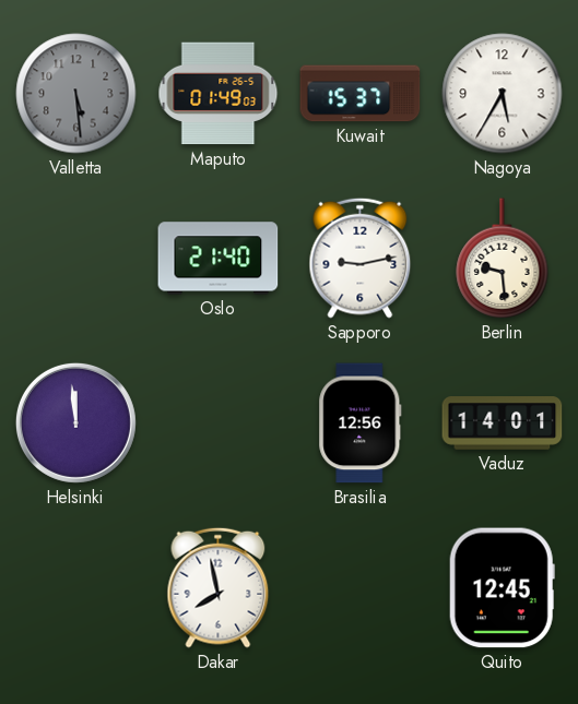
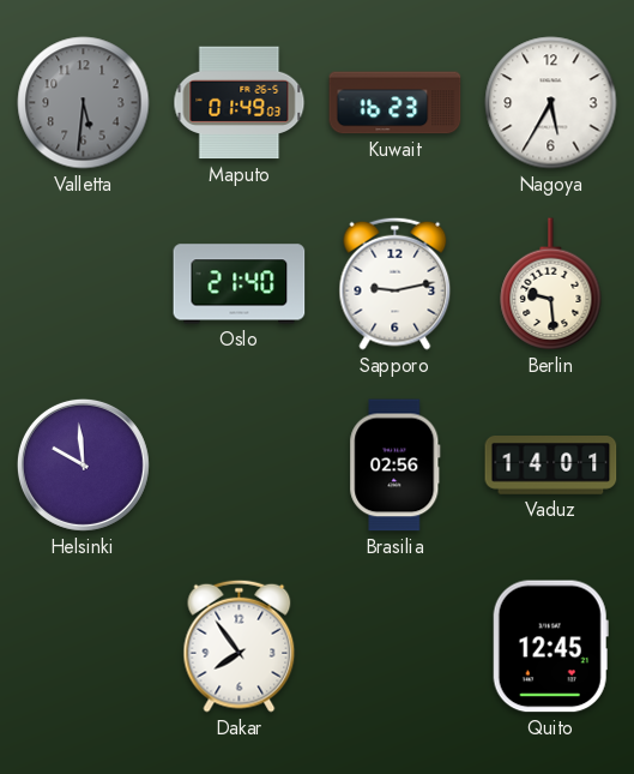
Valletta: 5:29 -> 5:31
Kuwait: 15:37 -> 16:23
Helsinki: 11:59 -> 9:59
Brasilia: 12:56 -> 02:56
Dakar: 7:58 -> 7:54
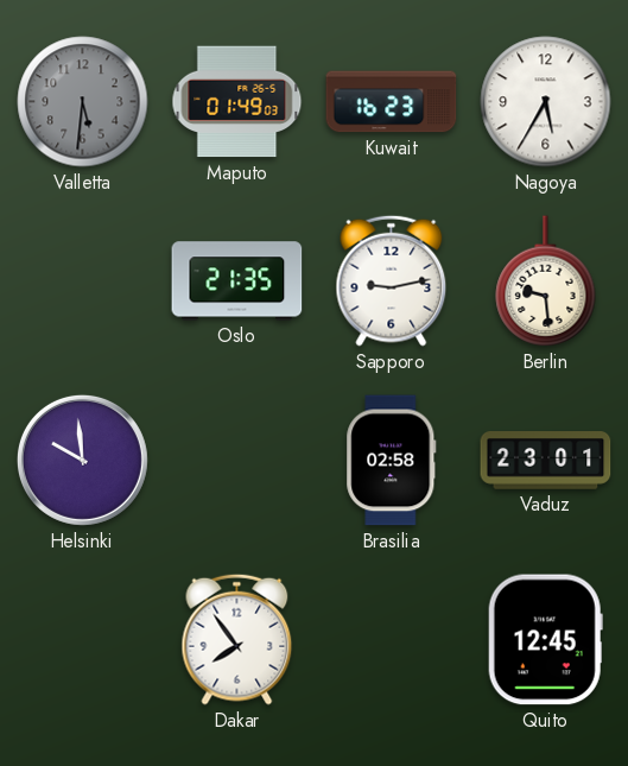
Oslo: 21:40 -> 21:35
Brasilia: 02:56 -> 02:58
Vaduz: 14:01 -> 23:01
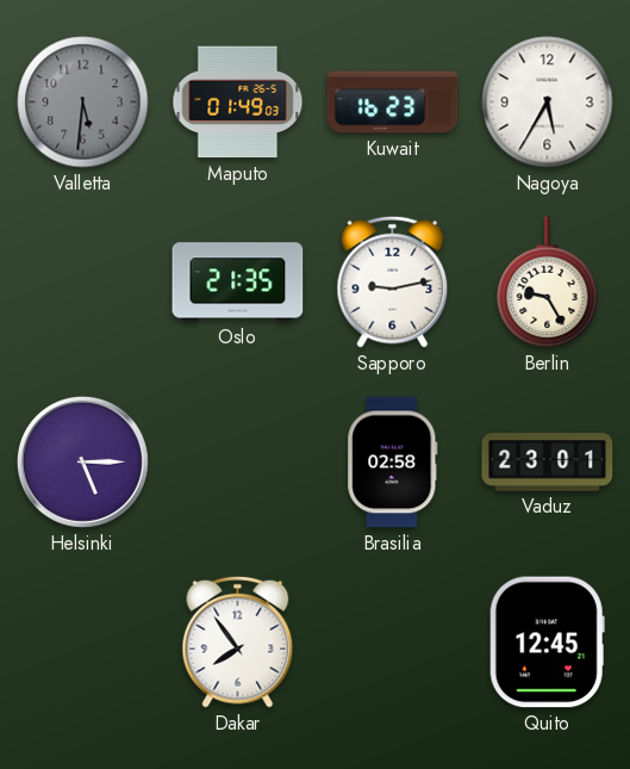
Berlin: 9:29 -> 9:25
Helsinki: 9:59 -> 5:15
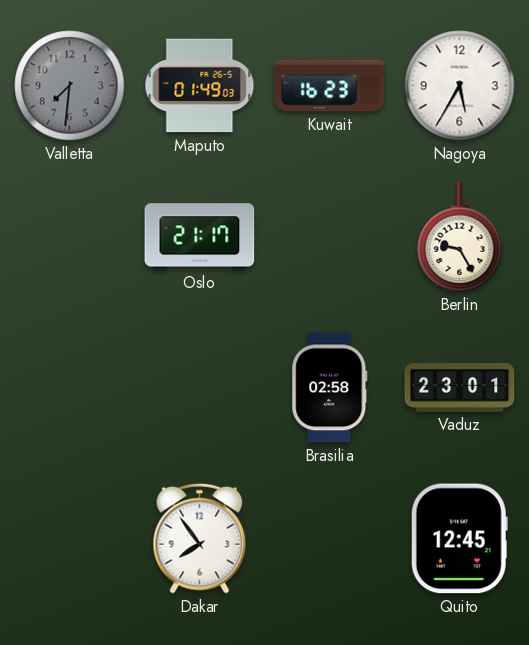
Valletta: 5:31 -> 7:31
Oslo: 21:35 -> 21:17
Sapporo: 9:13 -> none
Helsinki: 5:15 -> none
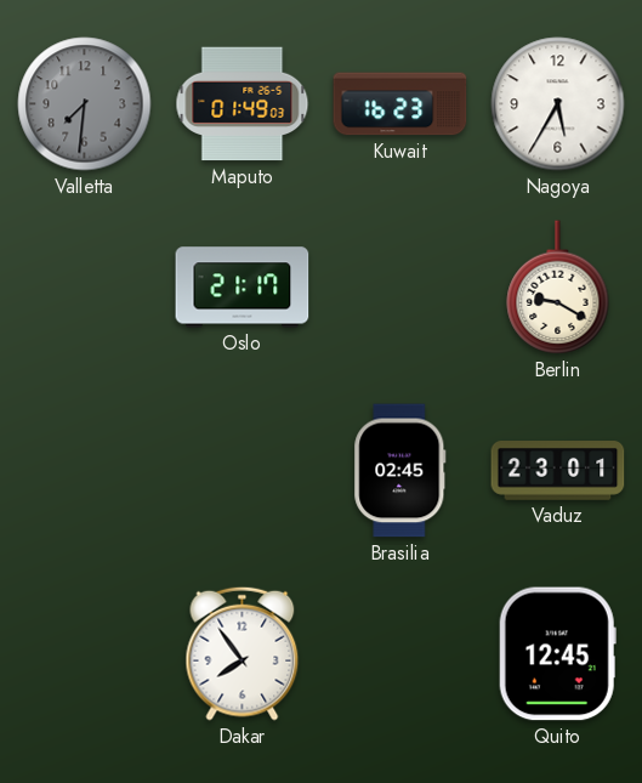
Berlin: 9:25 -> 9:20
Brasilia: 02:58 -> 02:45
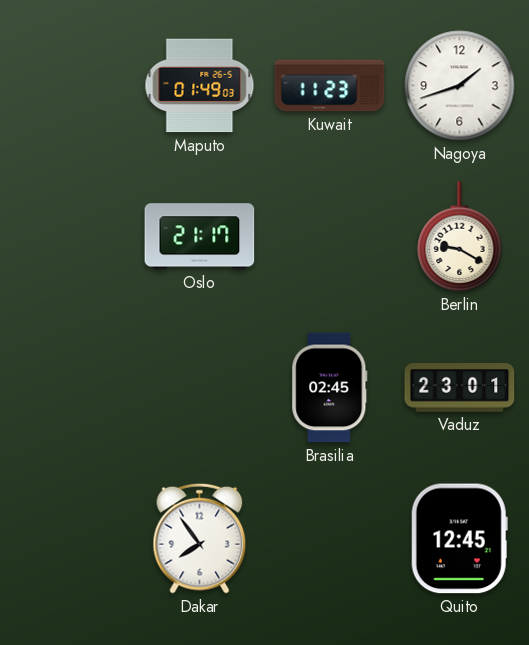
Valletta: 7:31 -> none
Kuwait: 16:23 -> 11:23
Nagoya: 5:35 -> 1:42
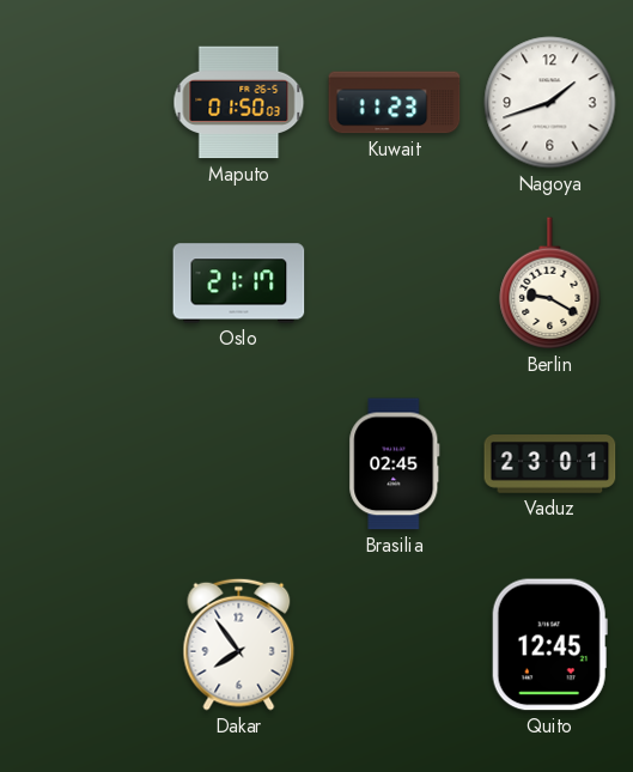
Maputo: 01:49 -> 01:50
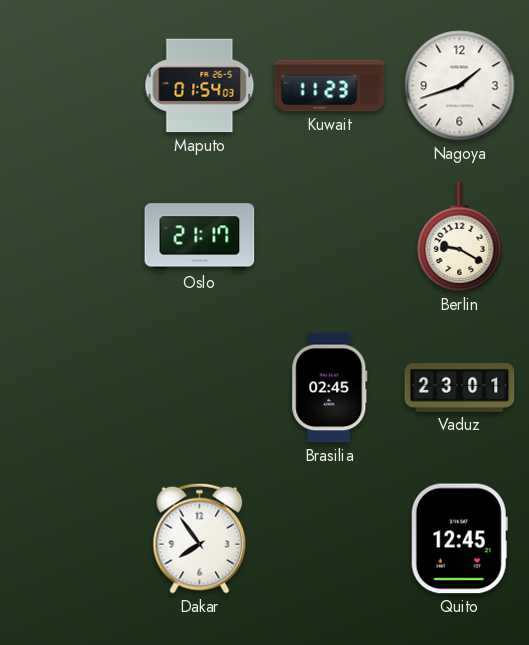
Maputo: 01:50 -> 01:54
